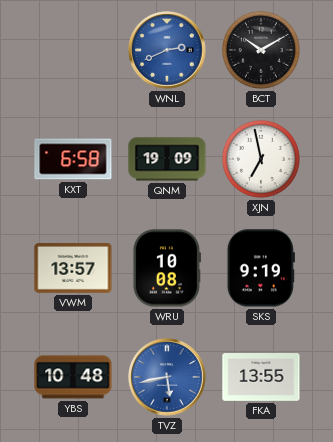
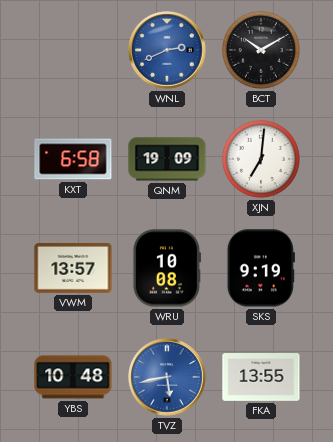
XJN: 6:58 -> 7:01
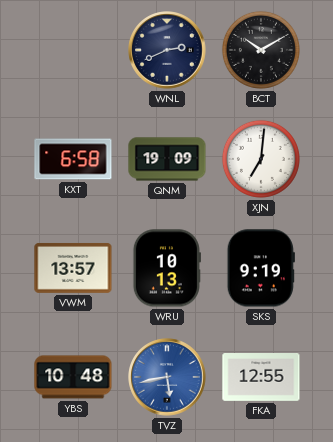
WNL dial: blue -> navy
WRU: 10:08 -> 10:13
FKA: 13:55 -> 12:55
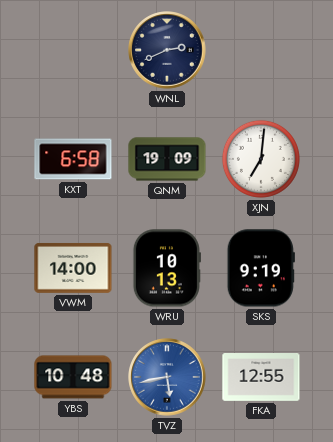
BCT: 10:10 -> none
VWM: 13:57 -> 14:00
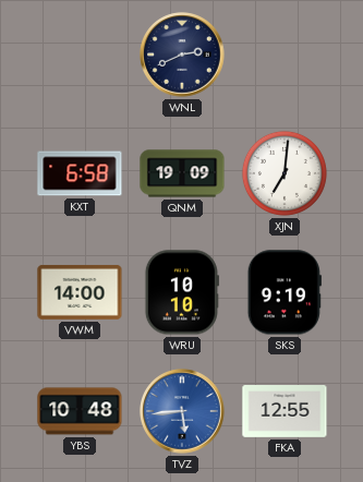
WRU: 10:13 -> 10:10
TVZ: 5:43 -> 5:44
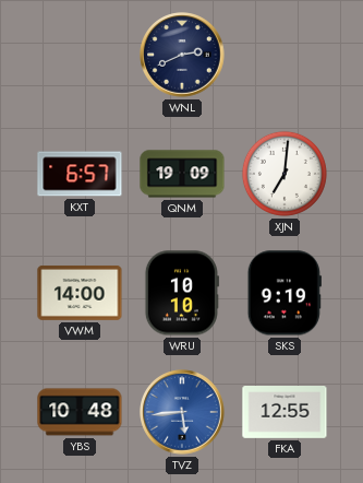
KXT: 6:58 -> 6:57
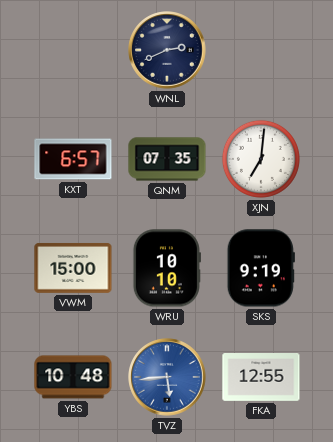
QNM: 19:09 -> 07:35
VWM: 14:00 -> 15:00
